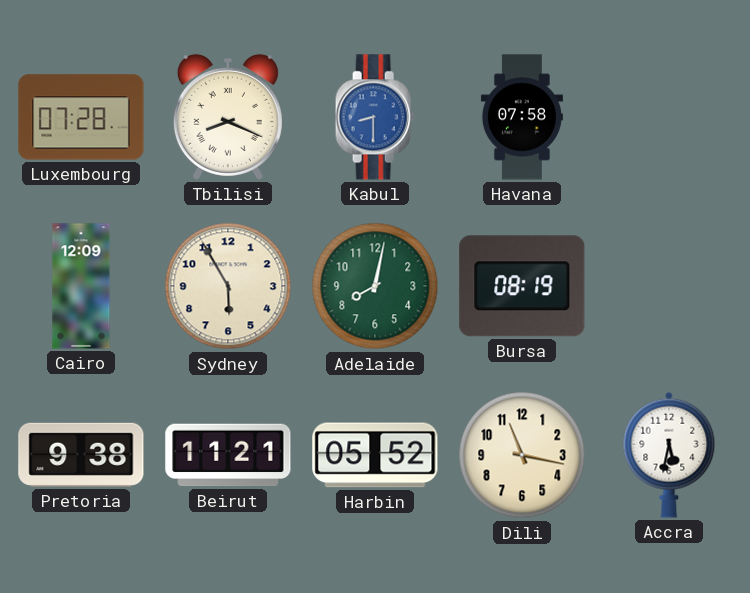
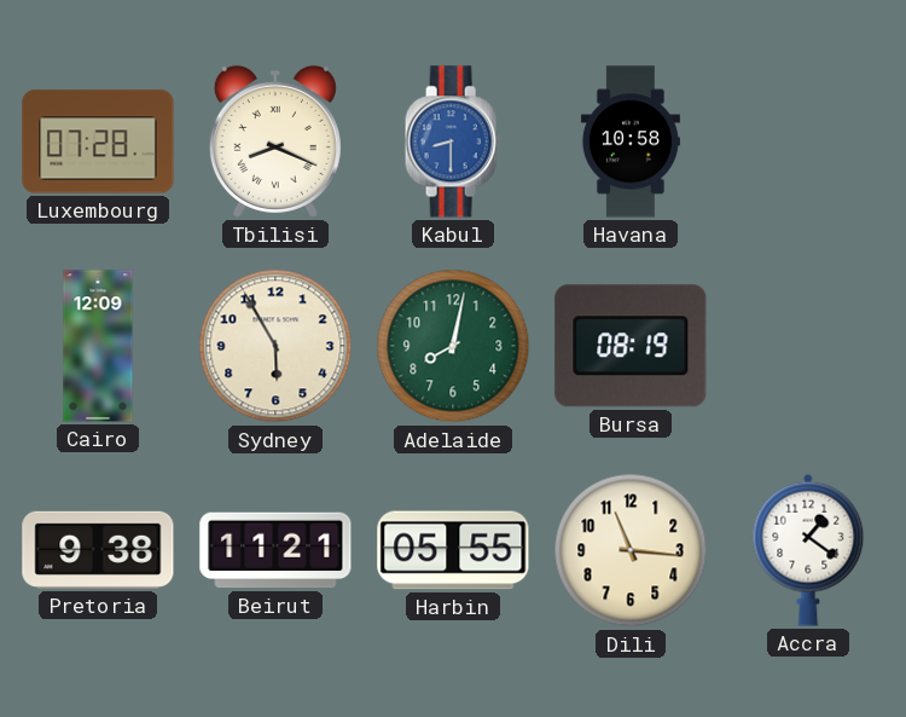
Havana: 07:58 -> 10:58
Harbin: 05:52 -> 05:55
Dili: 11:17 -> 11:16
Accra: 5:32 -> 1:21
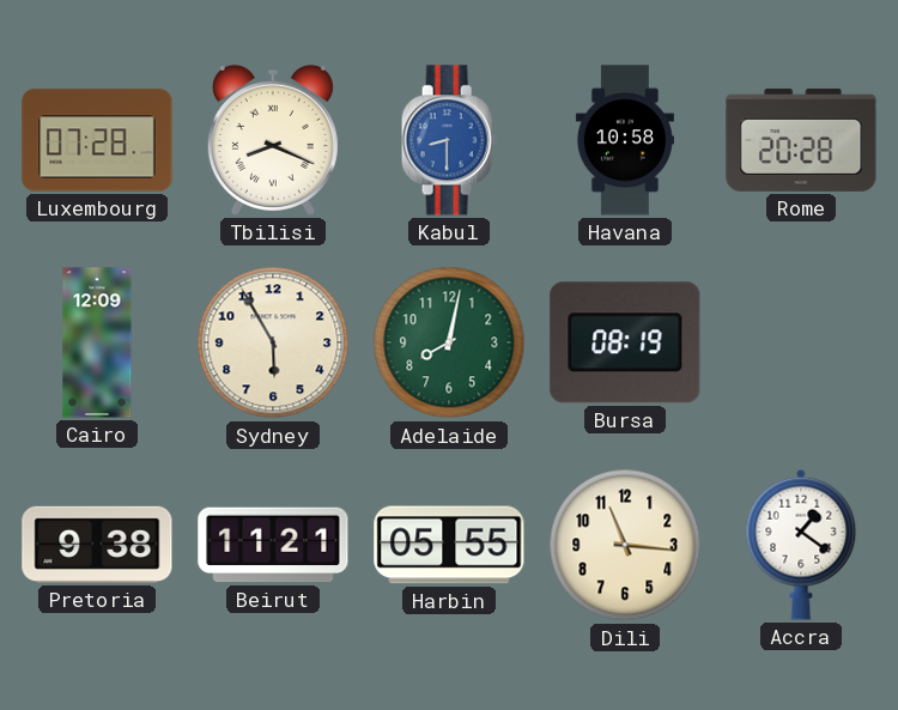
Rome: none -> 20:28
